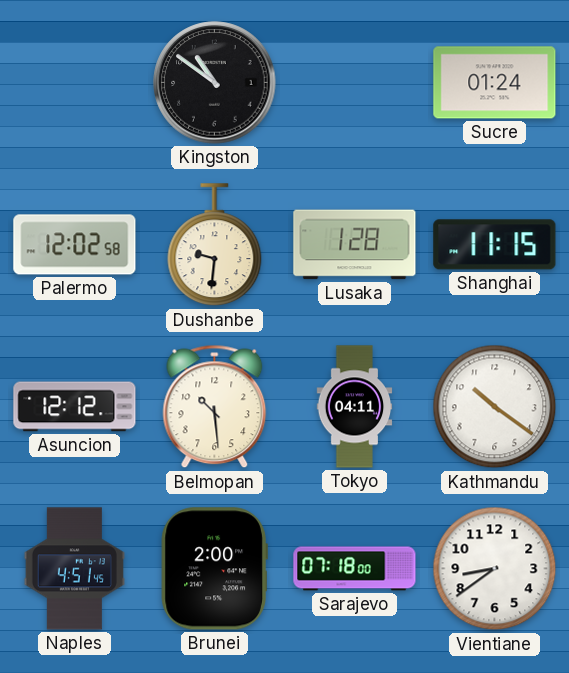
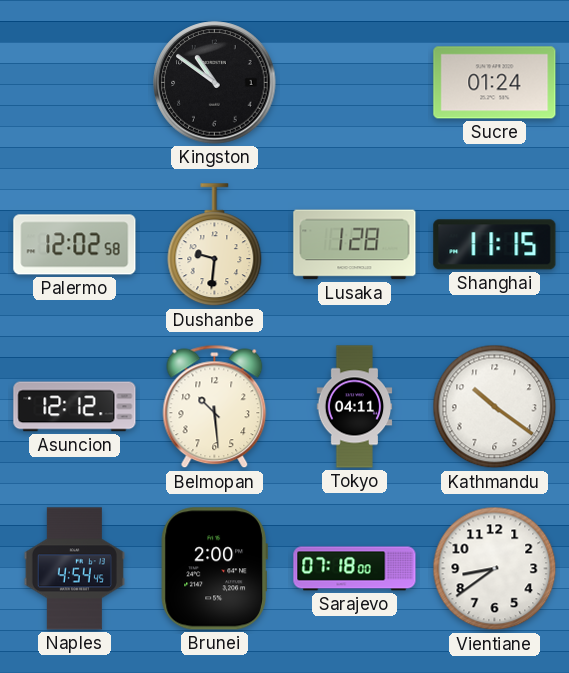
Naples: 4:51 -> 4:54
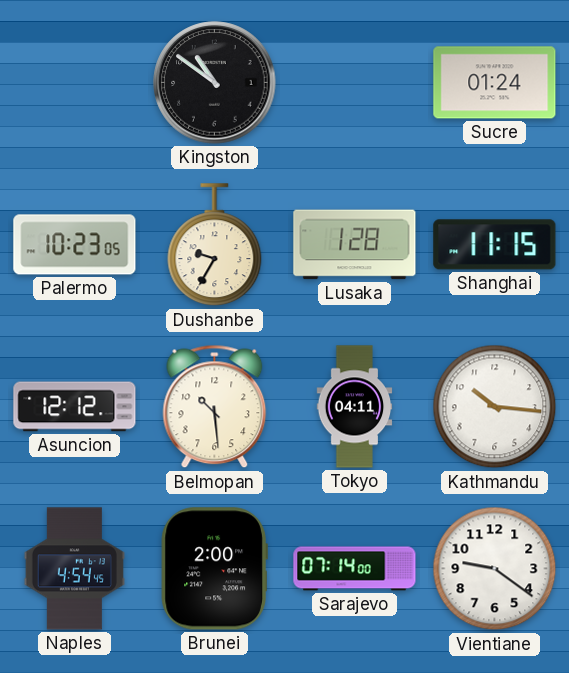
Palermo: 12:02 -> 10:23
Dushanbe: 9:31 -> 9:35
Kathmandu: 10:21 -> 10:16
Sarajevo: 07:18 -> 07:14
Vientiane: 8:39 -> 9:21
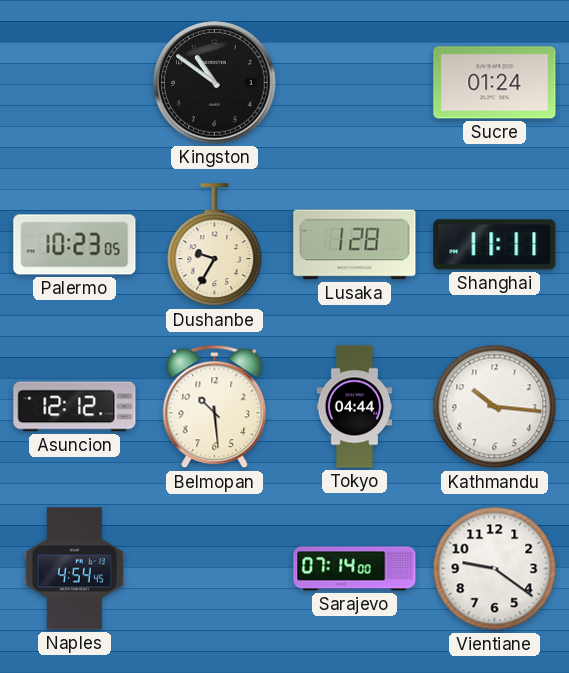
Shanghai: 11:15 -> 11:11
Tokyo: 04:11 -> 04:44
Brunei: 2:00 -> none
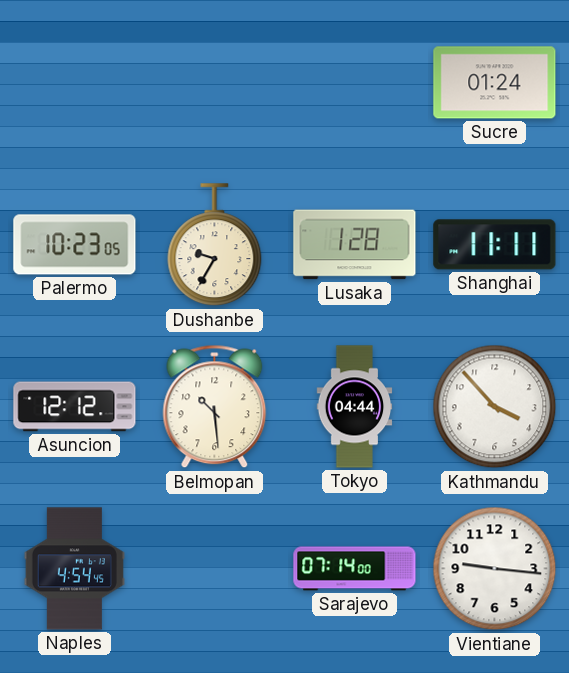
Kingston: 10:51 -> none
Kathmandu: 10:16 -> 3:53
Vientiane: 9:21 -> 9:16
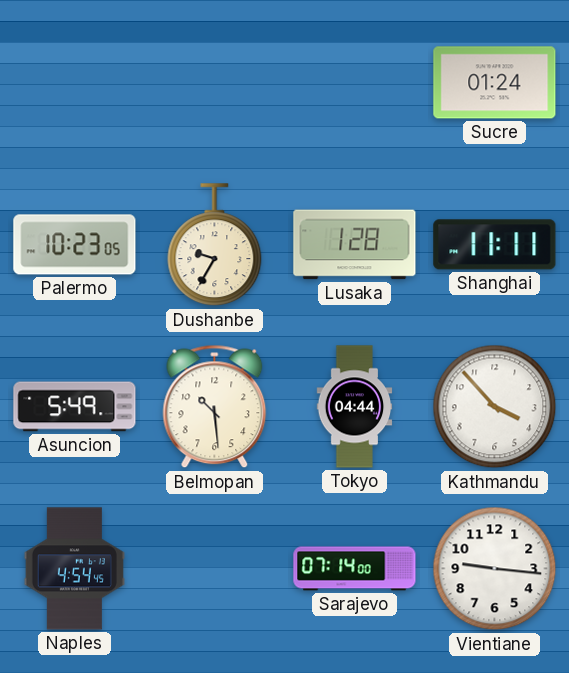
Asuncion: 12:12 -> 5:49
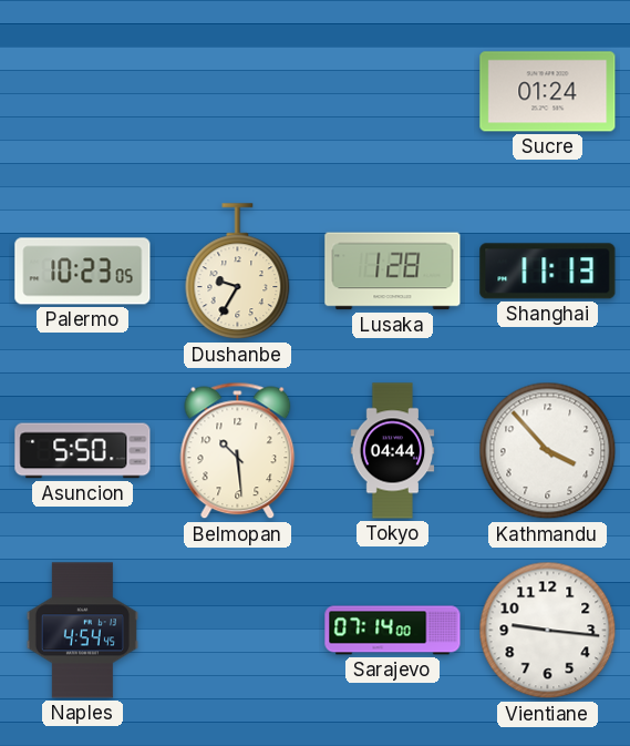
Shanghai: 11:11 -> 11:13
Asuncion: 5:49 -> 5:50
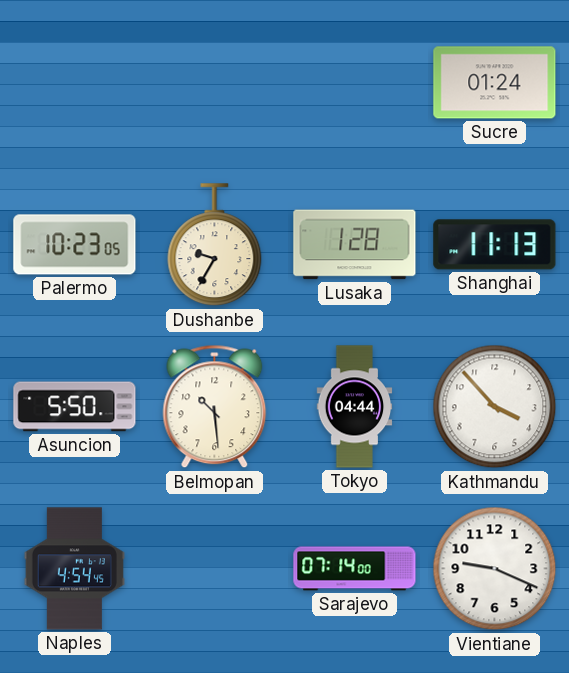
Vientiane: 9:16 -> 9:19
